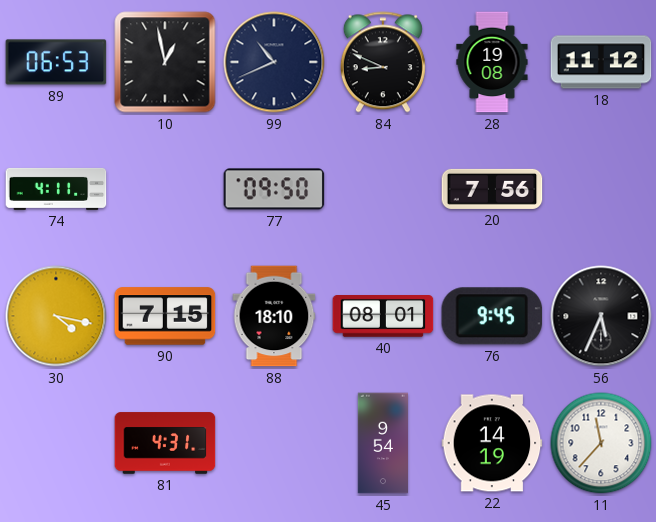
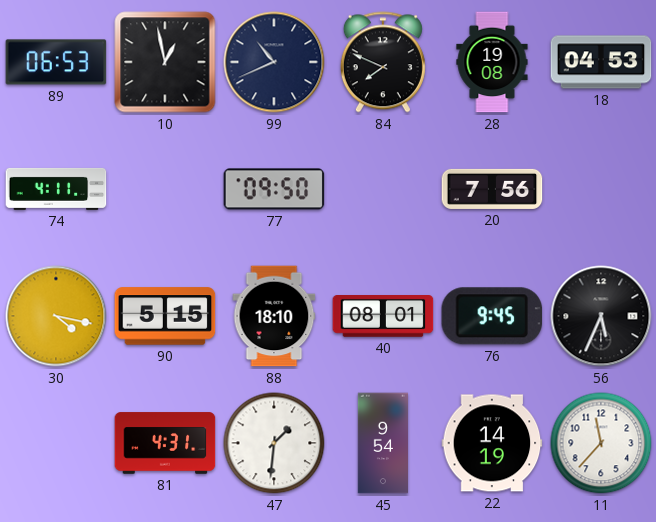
84: 8:49 -> 7:49
18: 11:12 -> 04:53
90: 7:15 -> 5:15
47: none -> 1:31
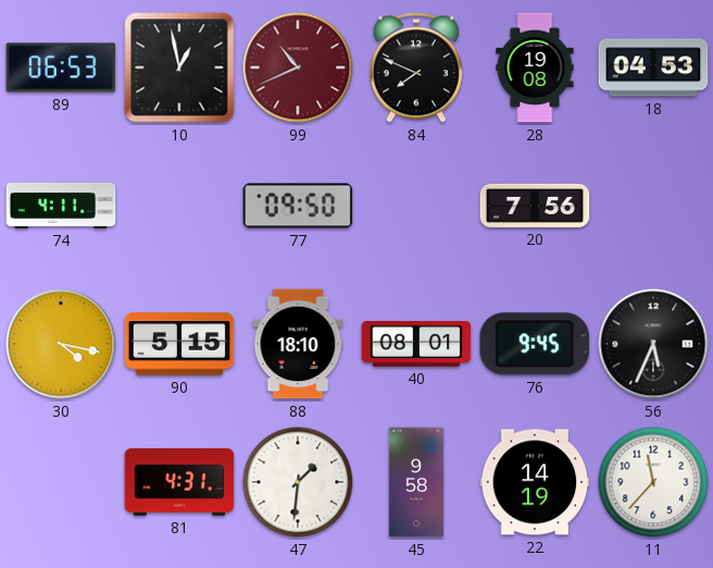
99 dial: navy -> burgundy
45: 9:54 -> 9:58
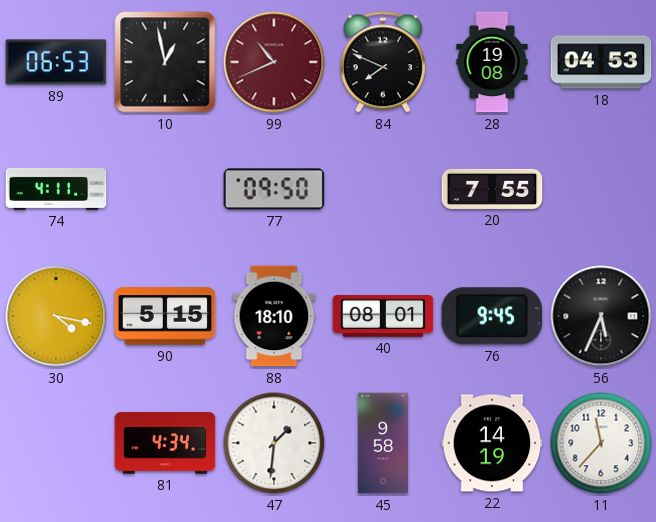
20: 7:56 -> 7:55
81: 4:31 -> 4:34
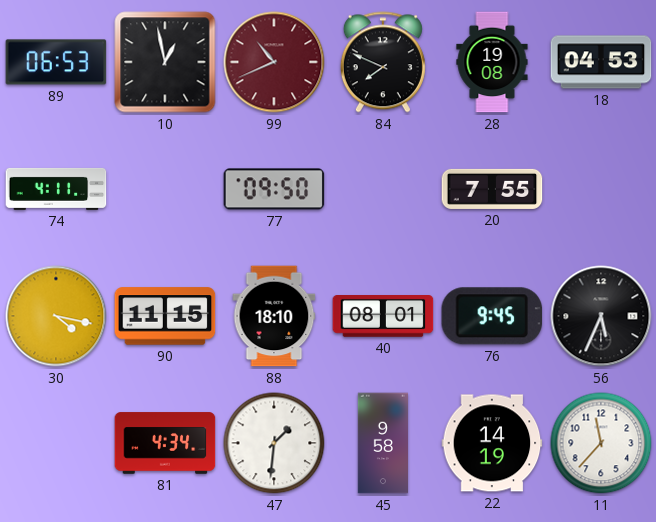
90: 5:15 -> 11:15
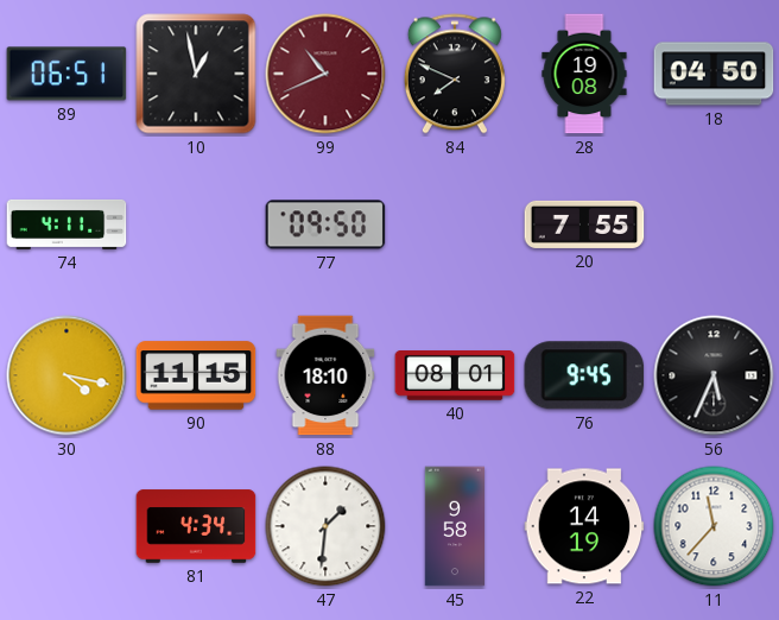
89: 06:53 -> 06:51
18: 04:53 -> 04:50
